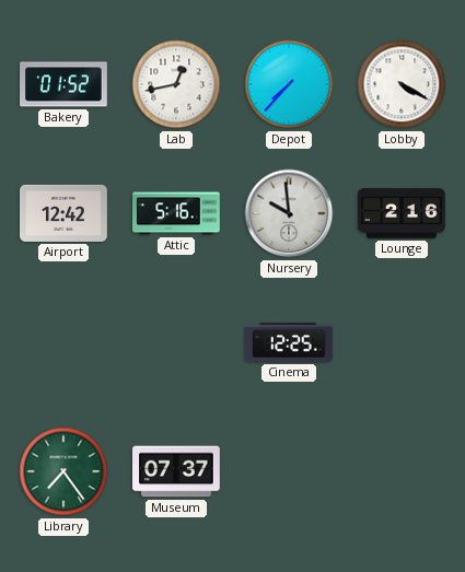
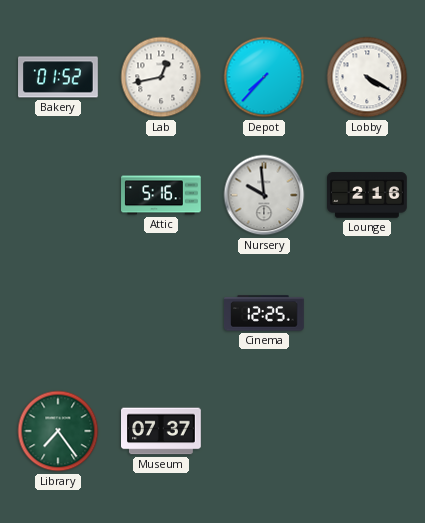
Airport: 12:42 -> none
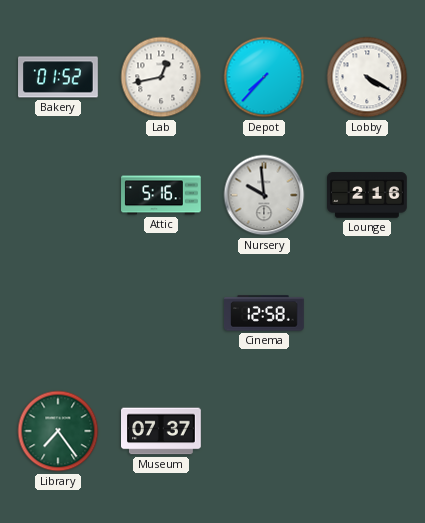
Cinema: 12:25 -> 12:58
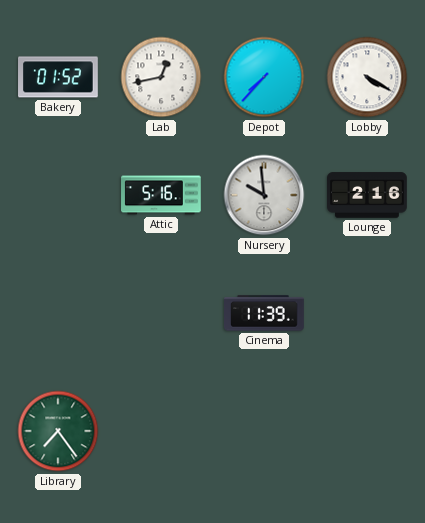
Cinema: 12:58 -> 11:39
Museum: 07:37 -> none
